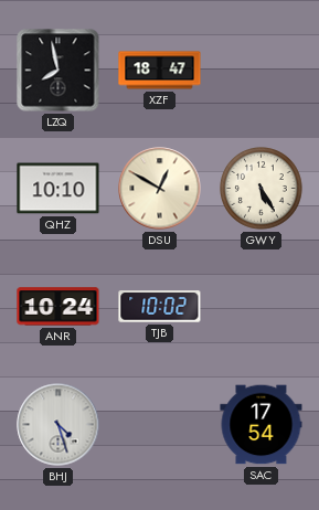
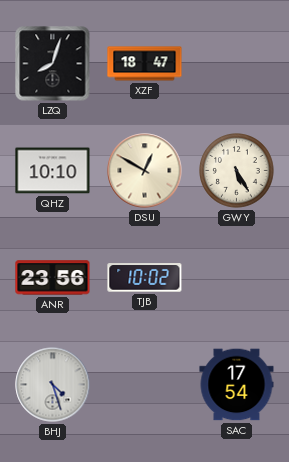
LZQ: 7:58 -> 8:03
ANR: 10:24 -> 23:56
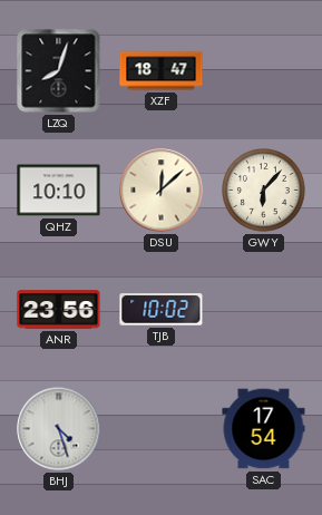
DSU: 12:50 -> 12:08
GWY: 5:25 -> 6:07
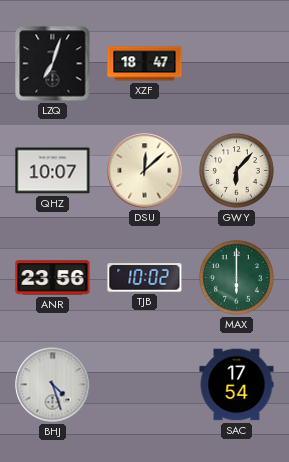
LZQ: 8:03 -> 7:03
QHZ: 10:10 -> 10:07
MAX: none -> 6:00
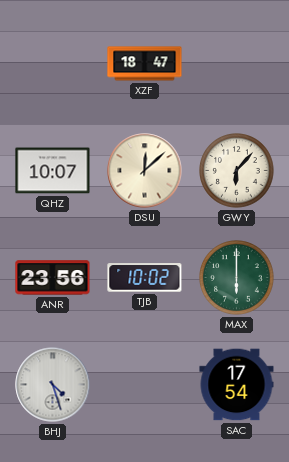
LZQ: 7:03 -> none
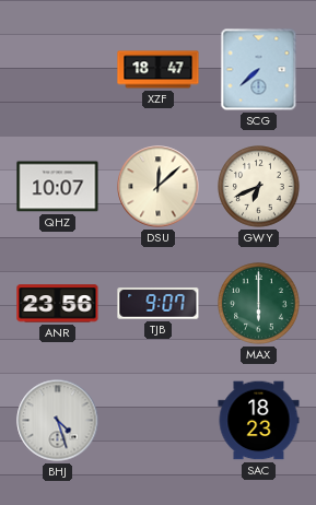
SCG: none -> 7:38
GWY: 6:07 -> 6:41
TJB: 10:02 -> 9:07
SAC: 17:54 -> 18:23
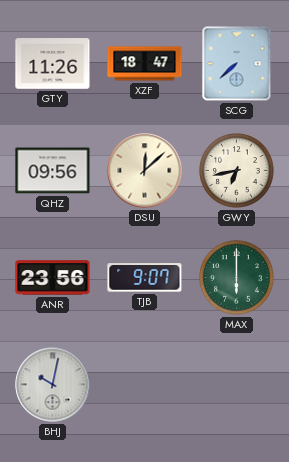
GTY: none -> 11:26
QHZ: 10:07 -> 09:56
GWY: 6:41 -> 6:43
BHJ: 4:27 -> 10:02
SAC: 18:23 -> none
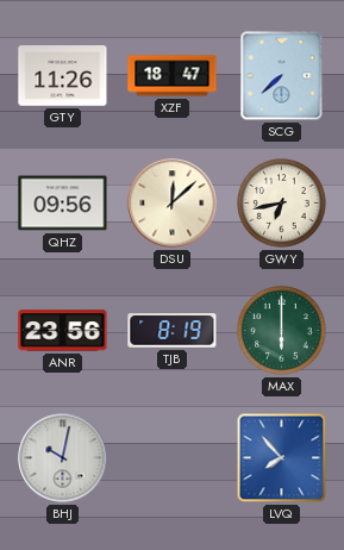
TJB: 9:07 -> 8:19
LVQ: none -> 7:53
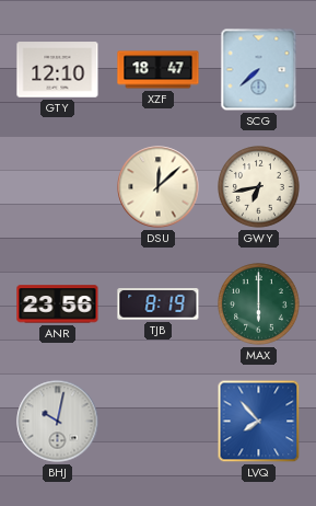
GTY: 11:26 -> 12:10
QHZ: 09:56 -> none
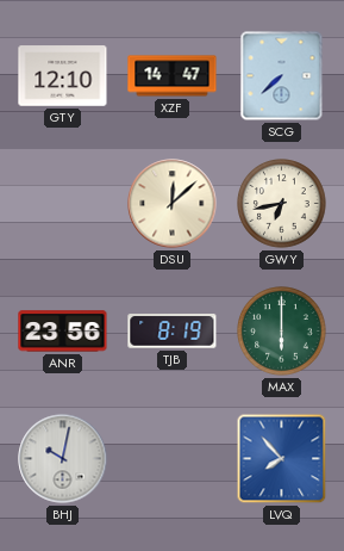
XZF: 18:47 -> 14:47
